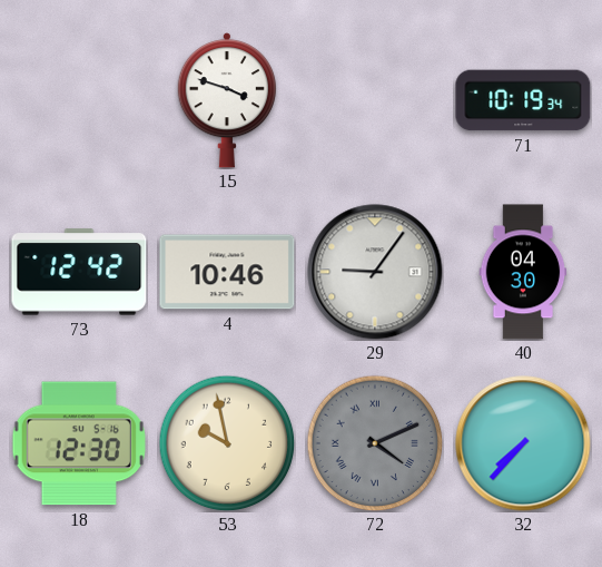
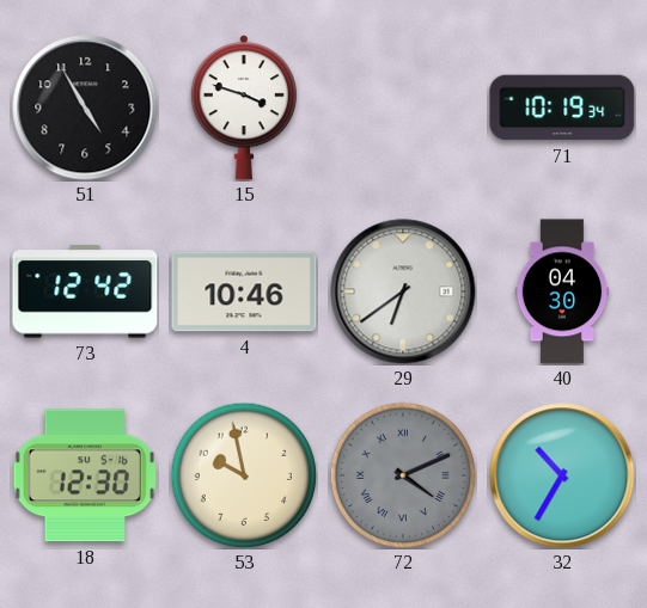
51: none -> 4:55
29: 9:06 -> 6:39
32: 7:37 -> 10:35
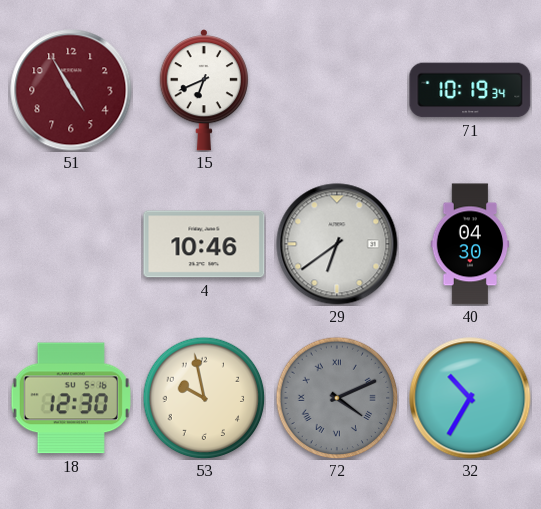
51 dial: black -> burgundy
15: 3:48 -> 6:41
73: 12:42 -> none
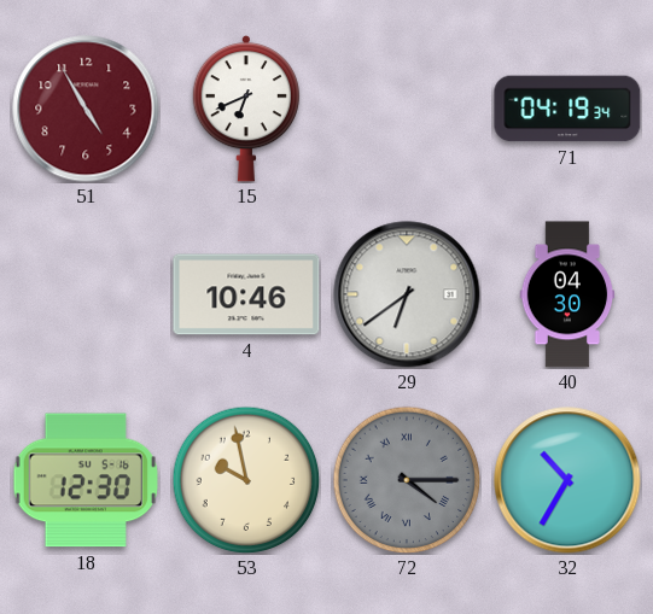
71: 10:19 -> 04:19
72: 4:11 -> 4:15
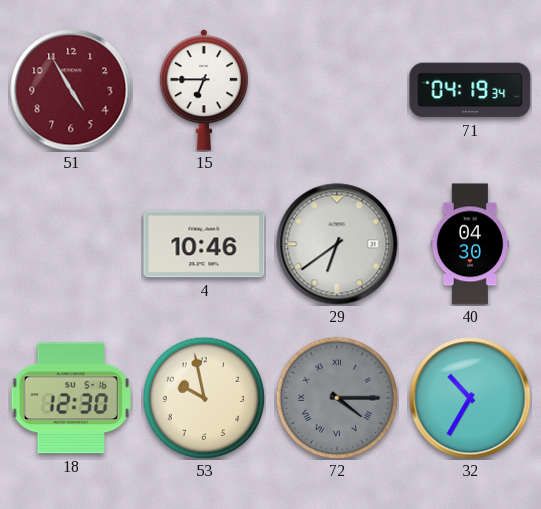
15: 6:41 -> 6:45
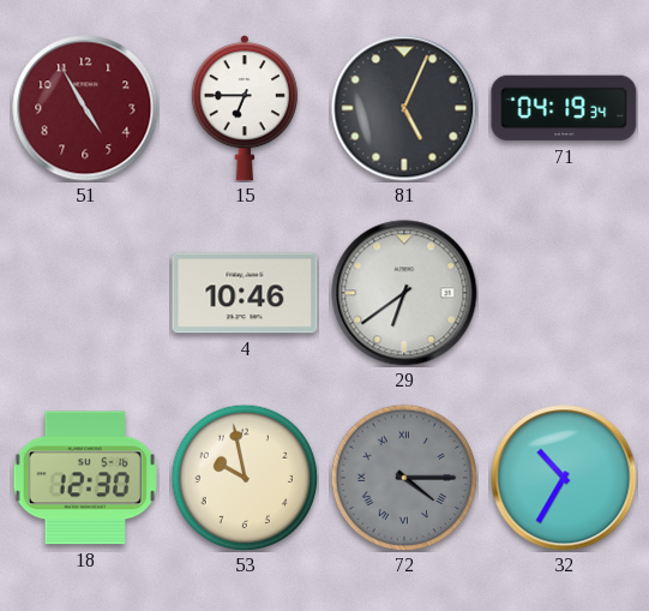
81: none -> 5:04
40: 04:30 -> none
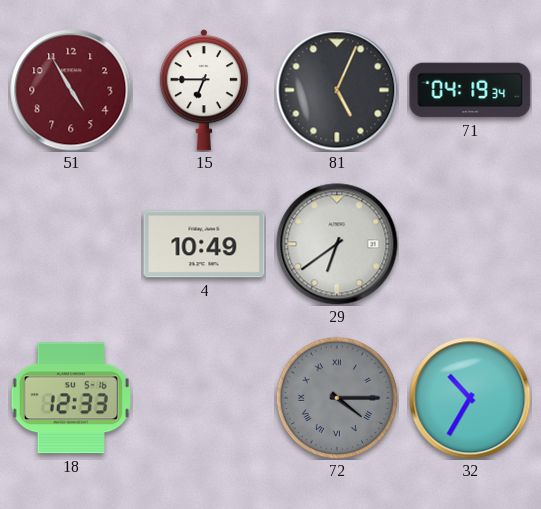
4: 10:46 -> 10:49
18: 12:30 -> 12:33
53: 9:58 -> none
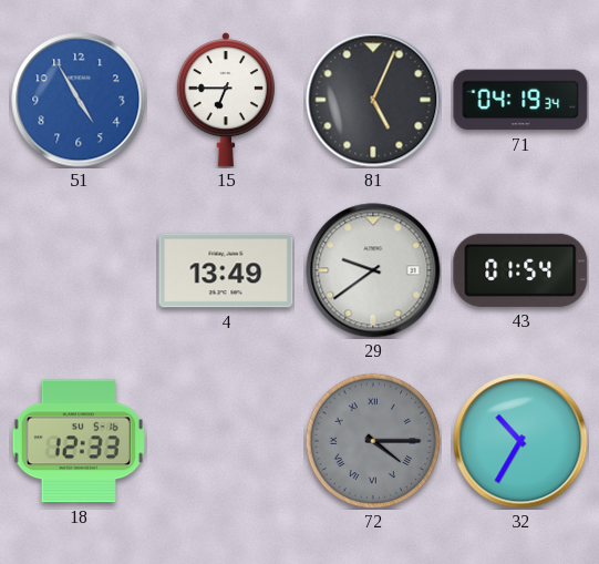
51 dial: burgundy -> blue
4: 10:49 -> 13:49
29: 6:39 -> 9:39
43: none -> 01:54
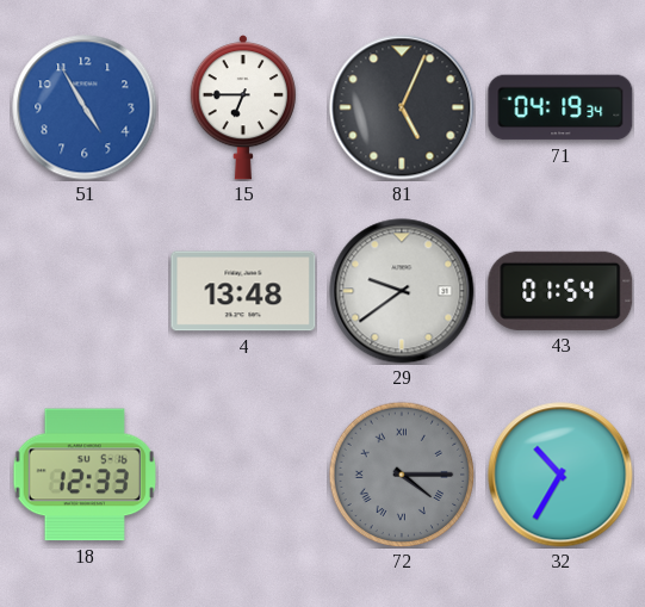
4: 13:49 -> 13:48
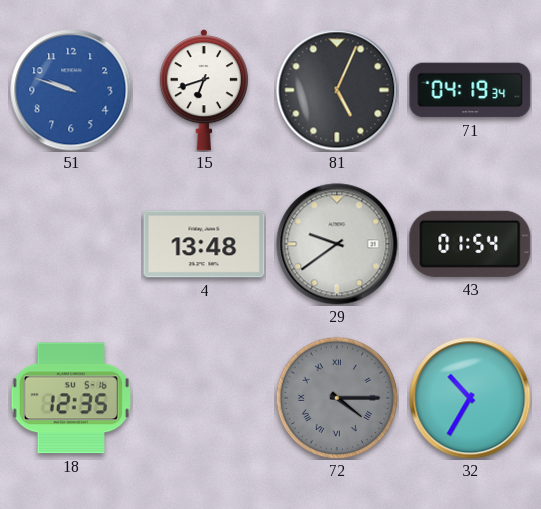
51: 4:55 -> 9:48
15: 6:45 -> 6:42
18: 12:33 -> 12:35
